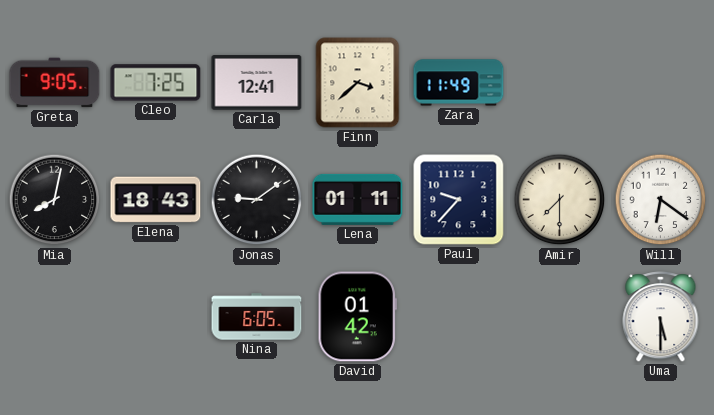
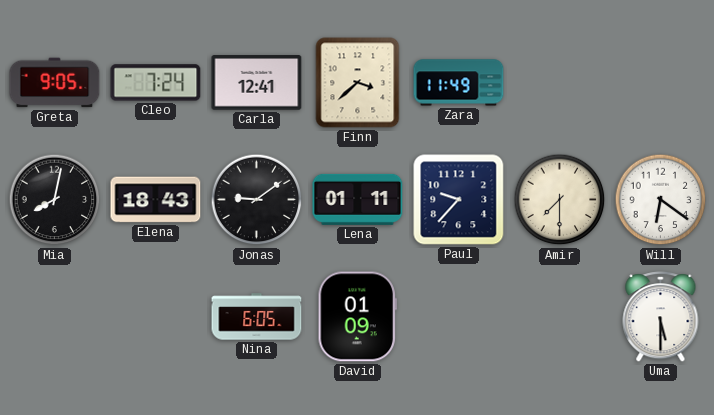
Cleo: 7:25 -> 7:24
David: 01:42 -> 01:09
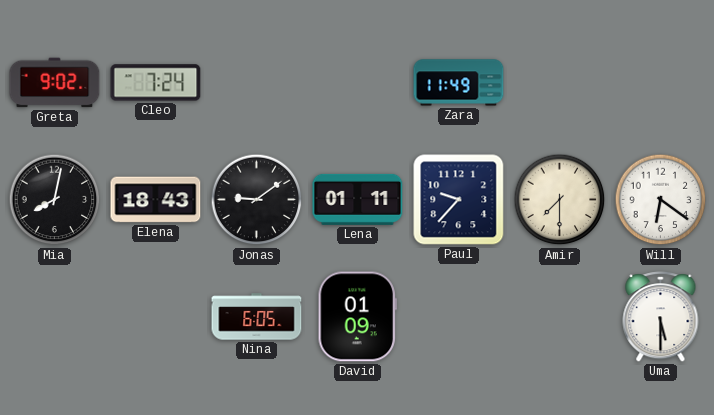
Greta: 9:05 -> 9:02
Carla: 12:41 -> none
Finn: 3:38 -> none
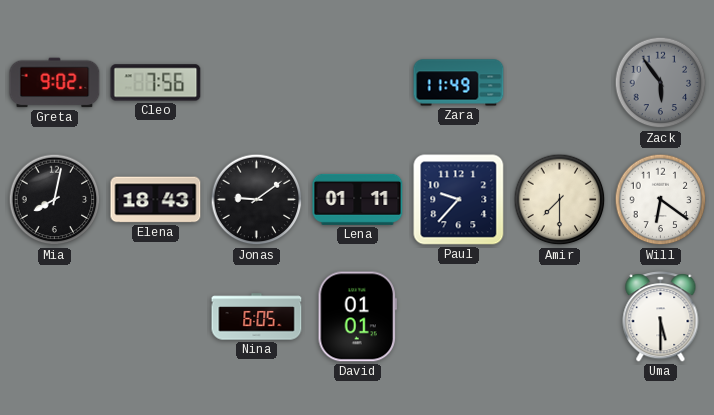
Cleo: 7:24 -> 7:56
Zack: none -> 5:54
David: 01:09 -> 01:01
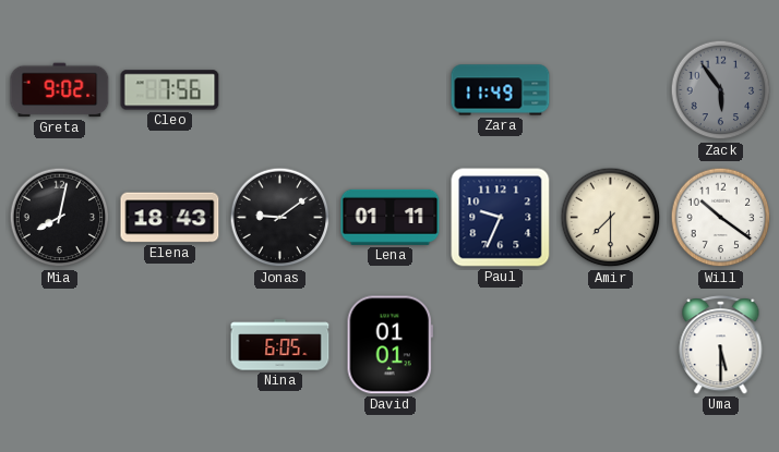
Paul: 9:37 -> 9:34
Will: 6:21 -> 10:21
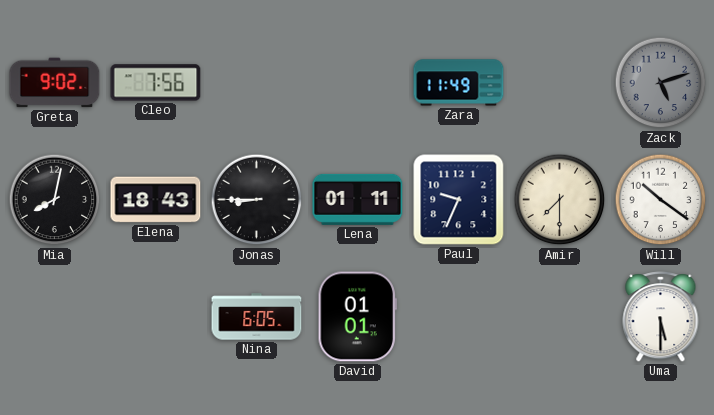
Zack: 5:54 -> 5:12
Jonas: 9:09 -> 8:45
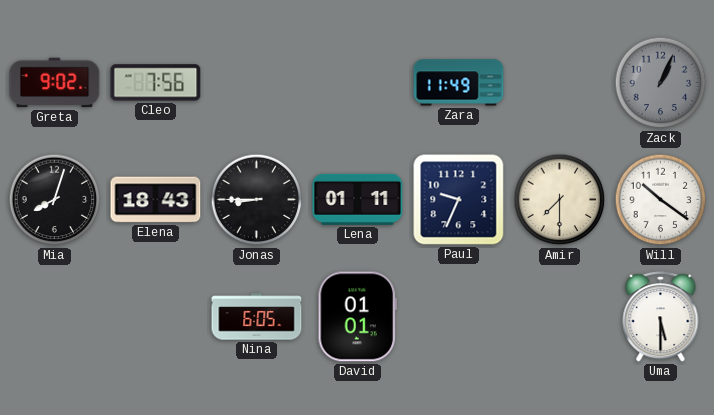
Zack: 5:12 -> 1:04
Mia: 8:02 -> 8:03
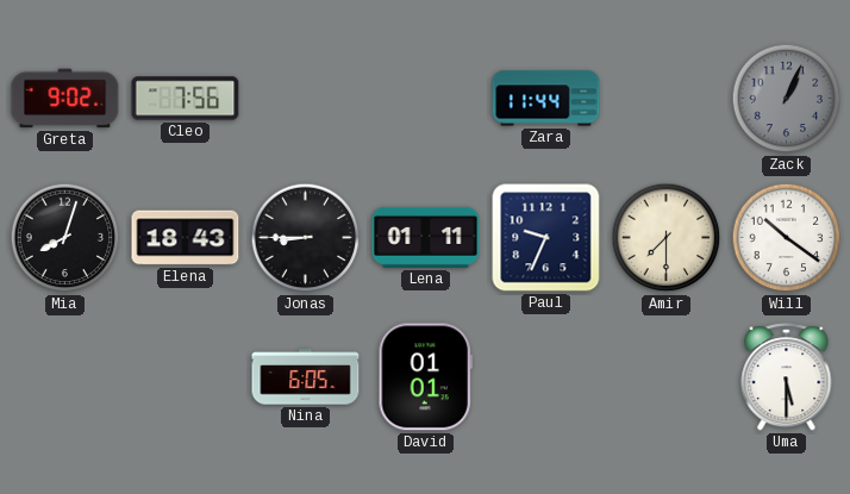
Zara: 11:49 -> 11:44
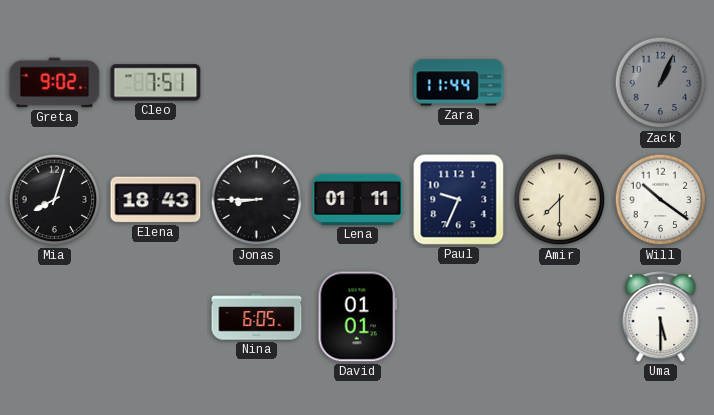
Cleo: 7:56 -> 7:51
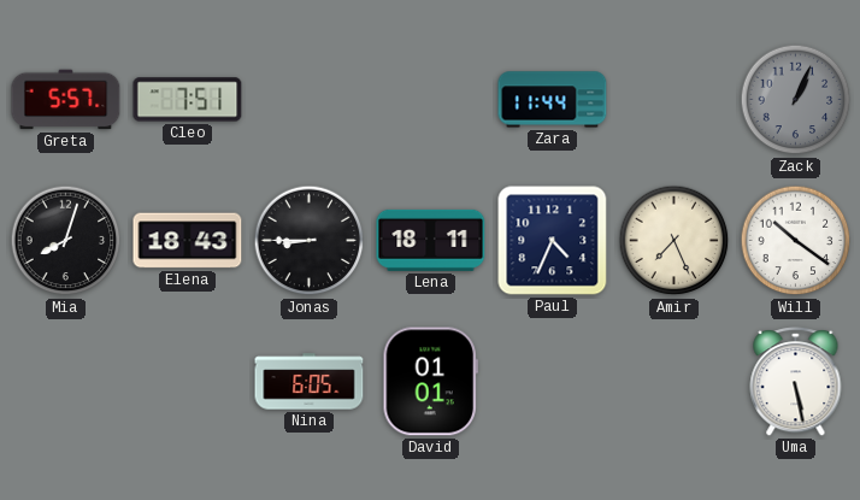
Greta: 9:02 -> 5:57
Lena: 01:11 -> 18:11
Paul: 9:34 -> 4:34
Amir: 7:30 -> 7:26
Uma: 5:30 -> 5:28
